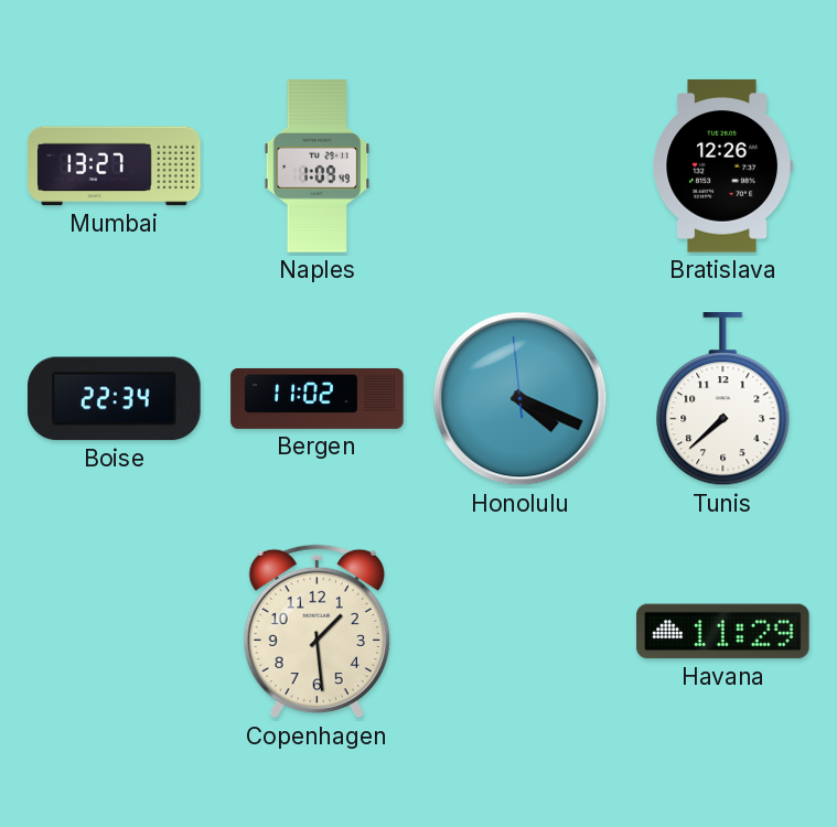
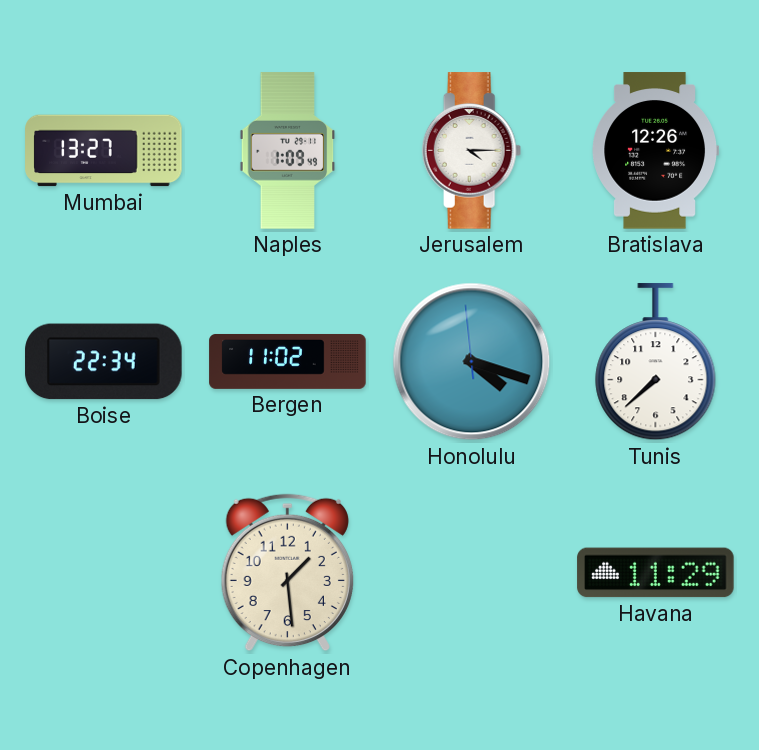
Jerusalem: none -> 4:15
Honolulu: 4:18 -> 4:17
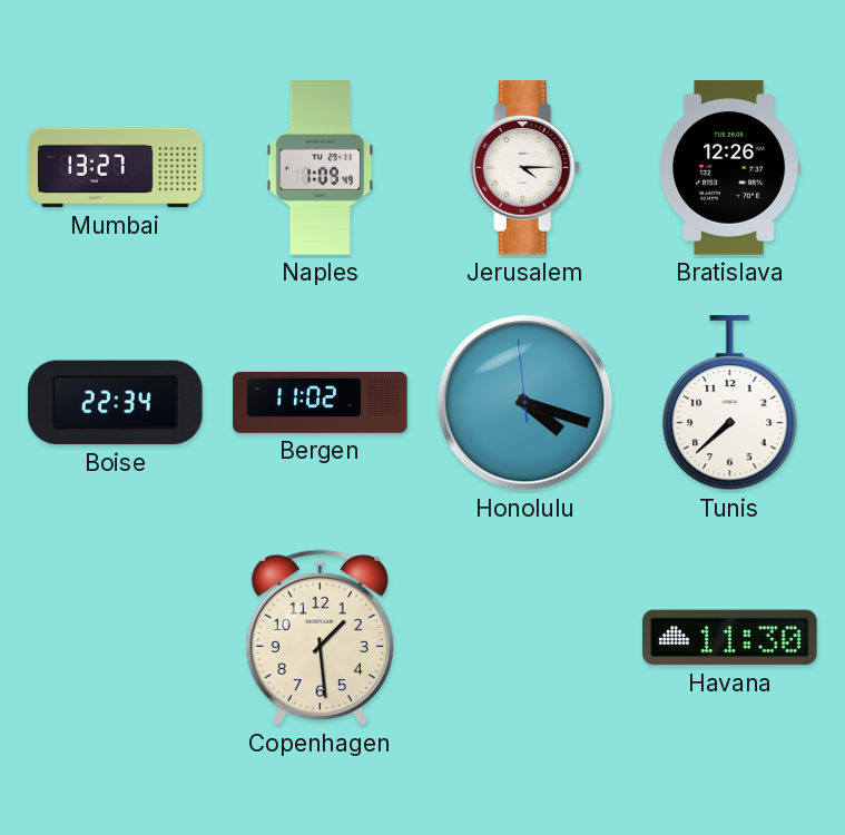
Havana: 11:29 -> 11:30
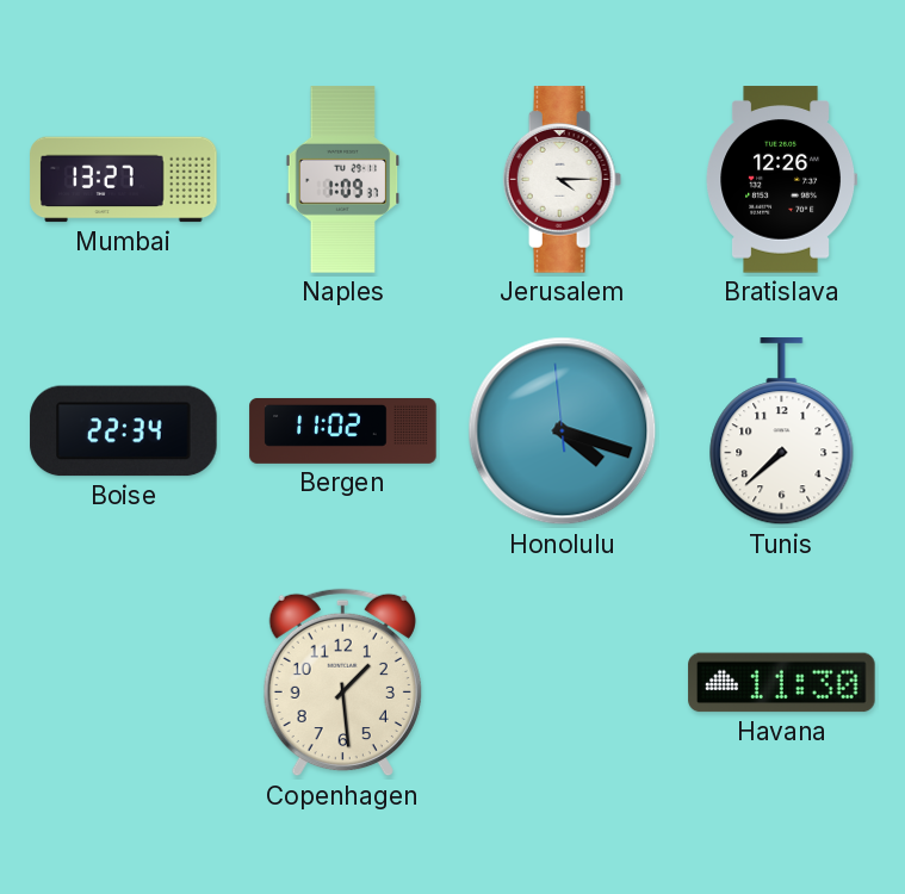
Naples: 1:09:49 -> 1:09:37
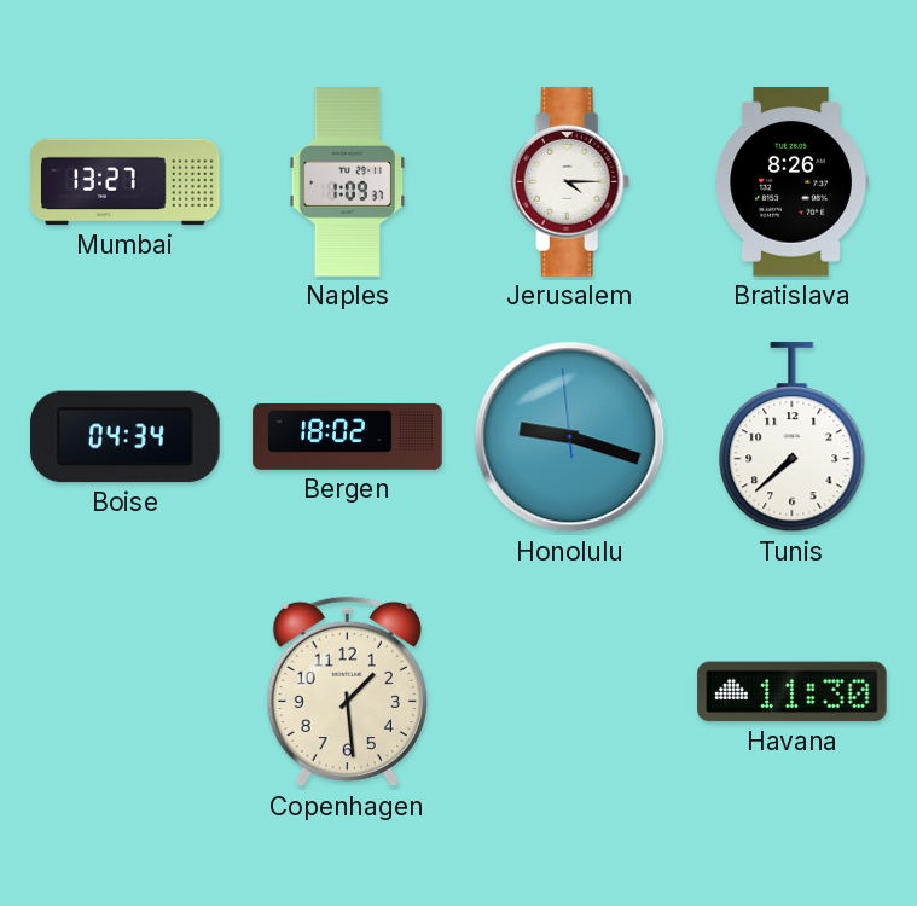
Bratislava: 12:26 -> 8:26
Boise: 22:34 -> 04:34
Bergen: 11:02 -> 18:02
Honolulu: 4:17 -> 9:17
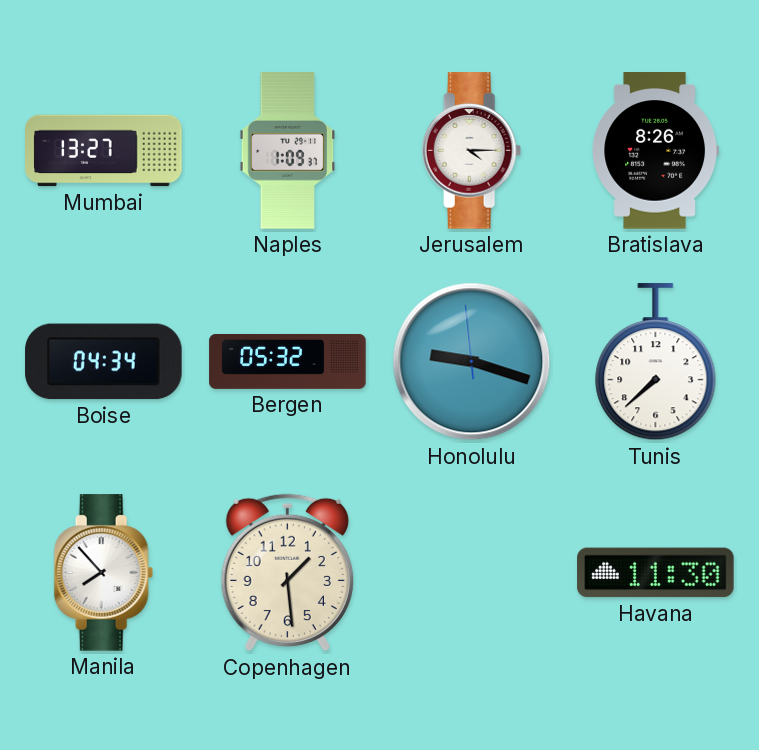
Bergen: 18:02 -> 05:32
Manila: none -> 7:53
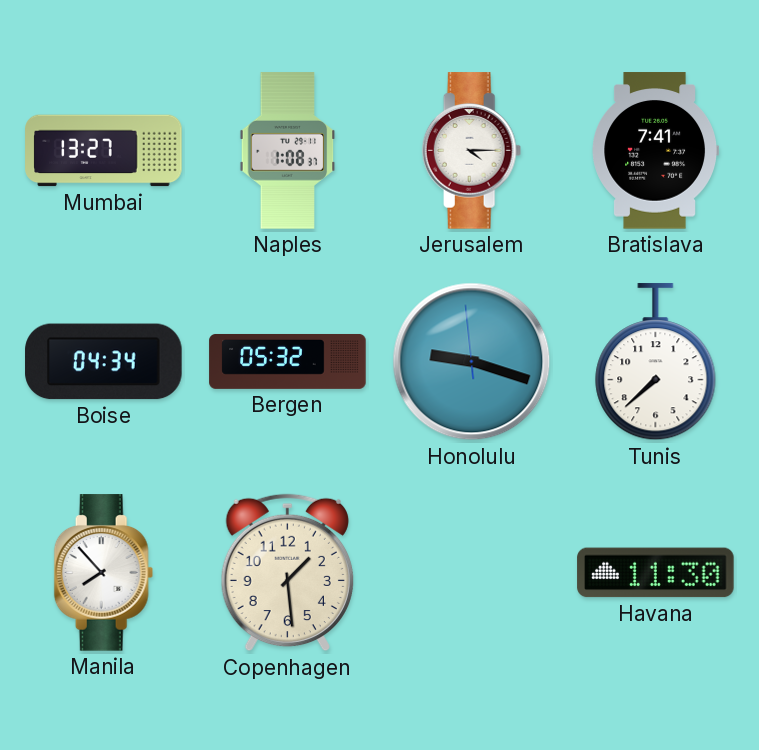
Naples: 1:09 -> 1:08
Bratislava: 8:26 -> 7:41
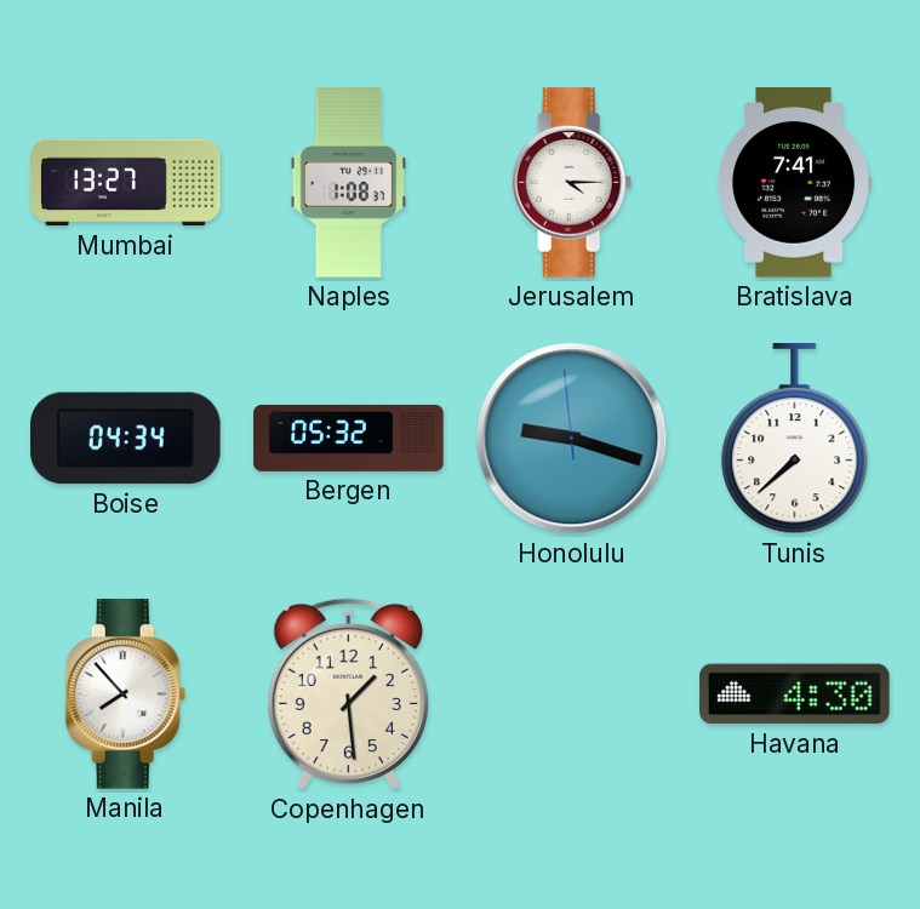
Havana: 11:30 -> 4:30
